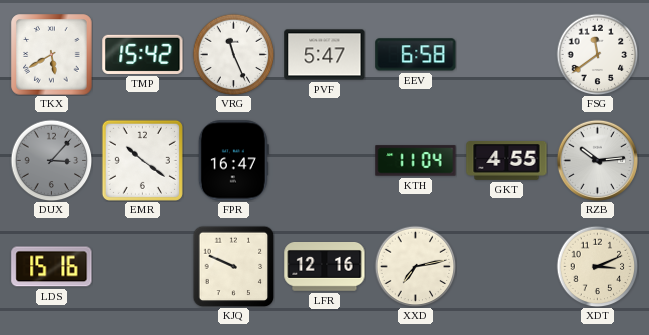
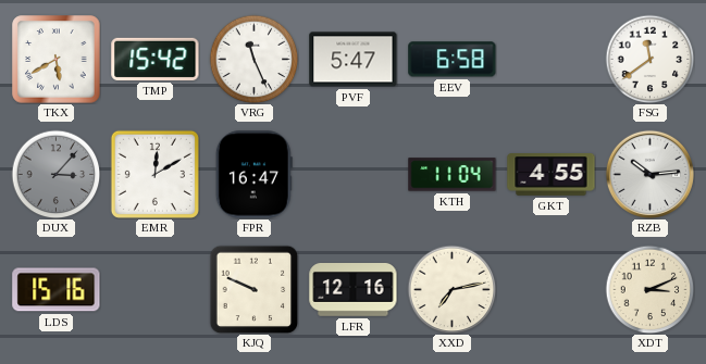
EMR: 10:21 -> 12:10
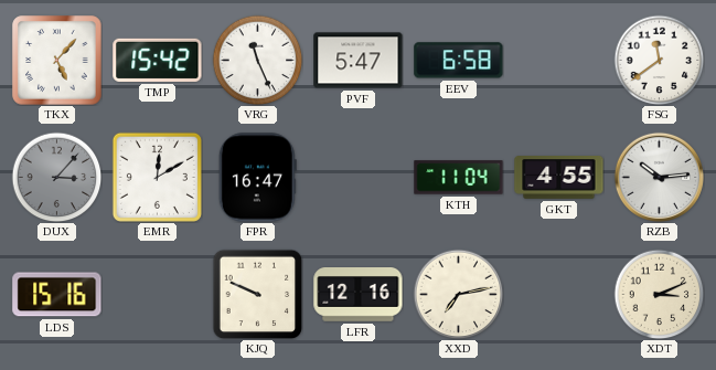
TKX: 5:40 -> 5:07
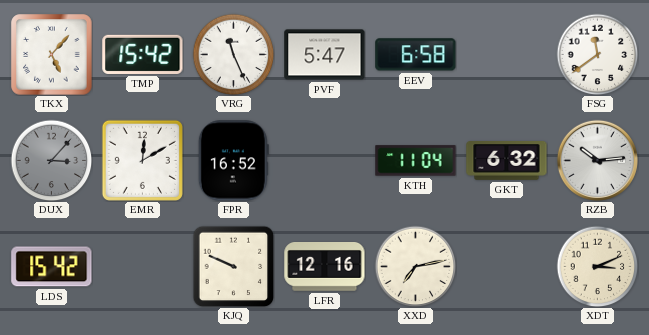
FPR: 16:47 -> 16:52
GKT: 4:55 -> 6:32
LDS: 15:16 -> 15:42
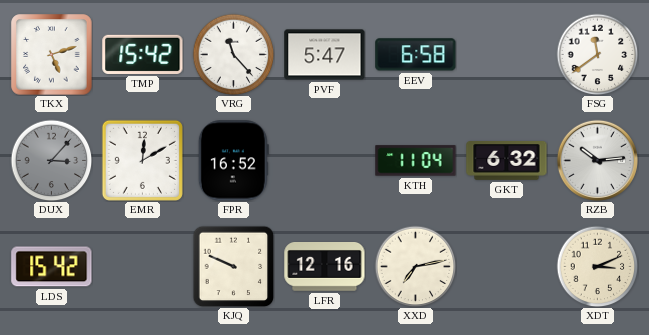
TKX: 5:07 -> 5:12
VRG: 11:26 -> 11:23
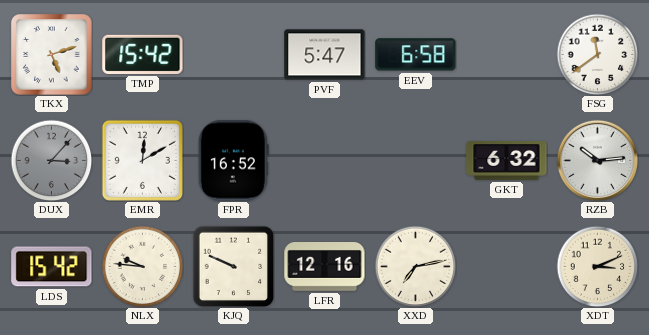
VRG: 11:23 -> none
KTH: 11:04 -> none
NLX: none -> 9:46
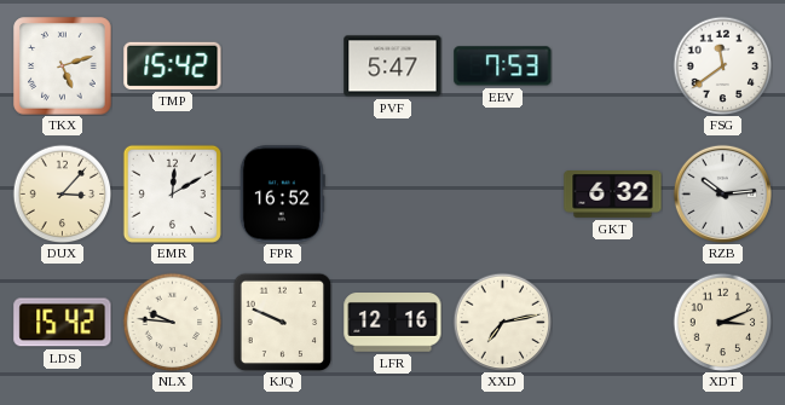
EEV: 6:58 -> 7:53
DUX dial: grey -> cream
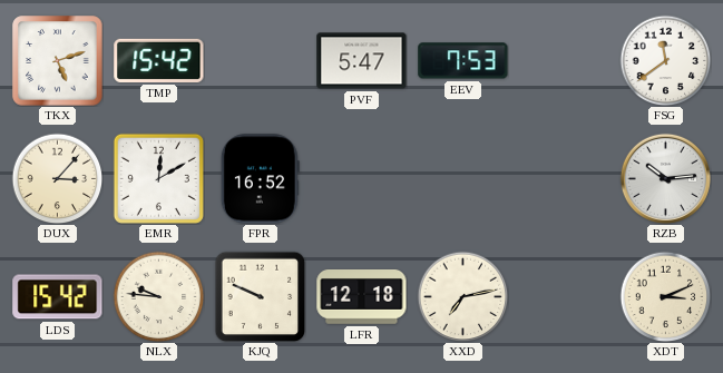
GKT: 6:32 -> none
LFR: 12:16 -> 12:18
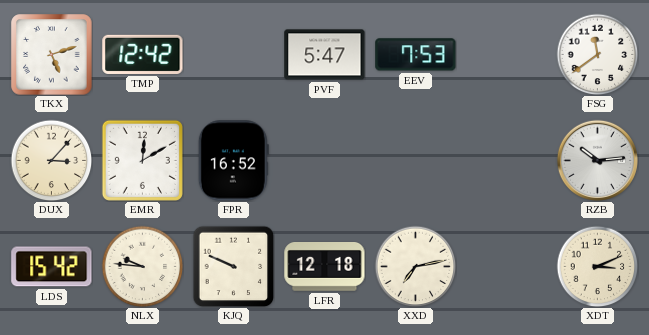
TMP: 15:42 -> 12:42
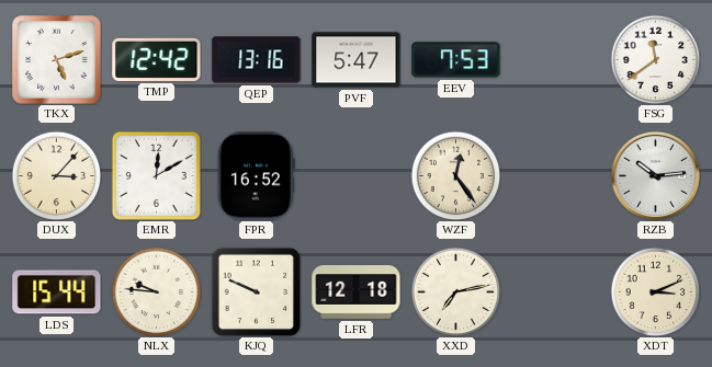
QEP: none -> 13:16
WZF: none -> 12:24
LDS: 15:42 -> 15:44
